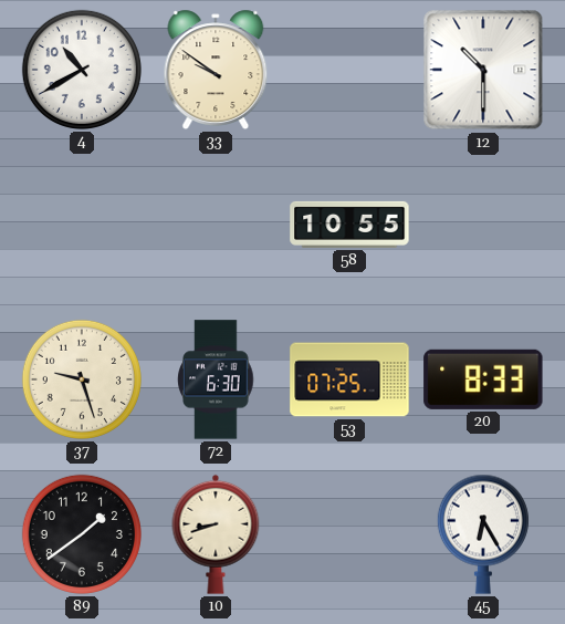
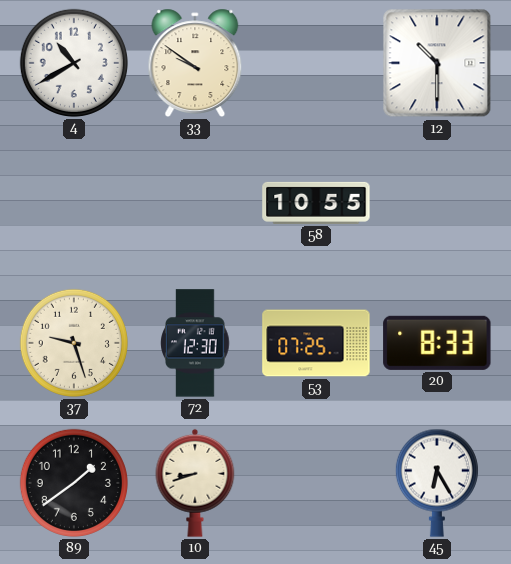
72: 6:30 -> 12:30
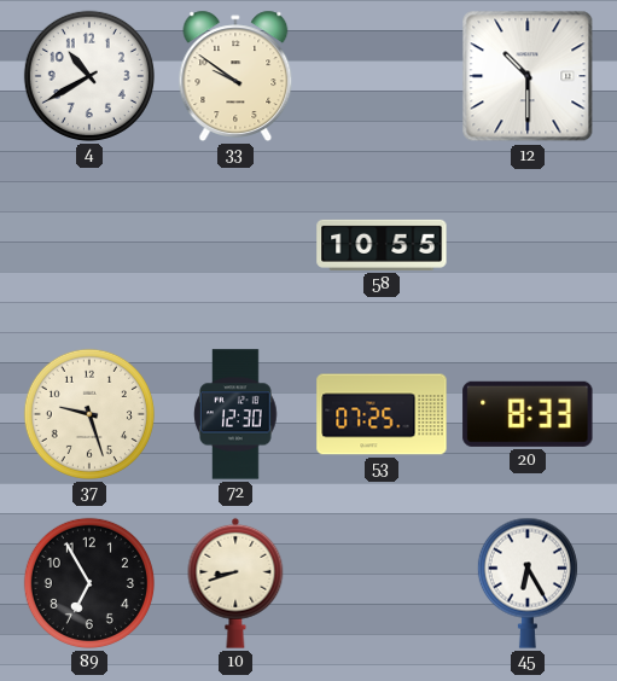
89: 1:39 -> 6:55
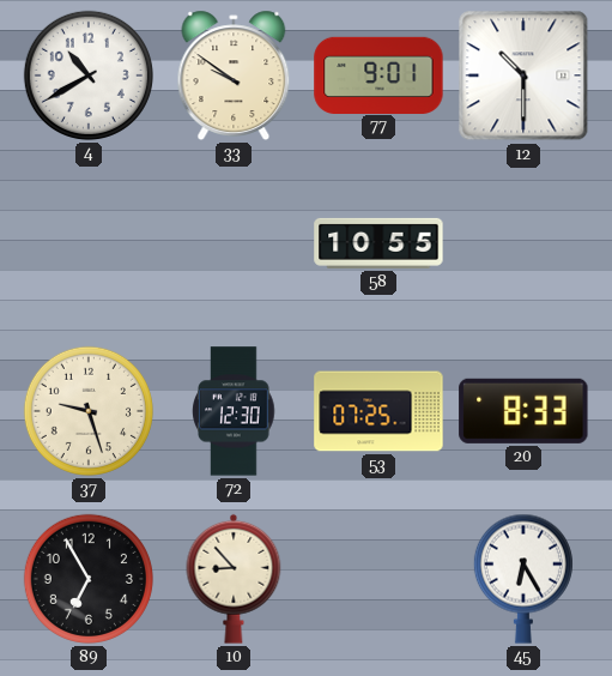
77: none -> 9:01
10: 8:42 -> 8:53
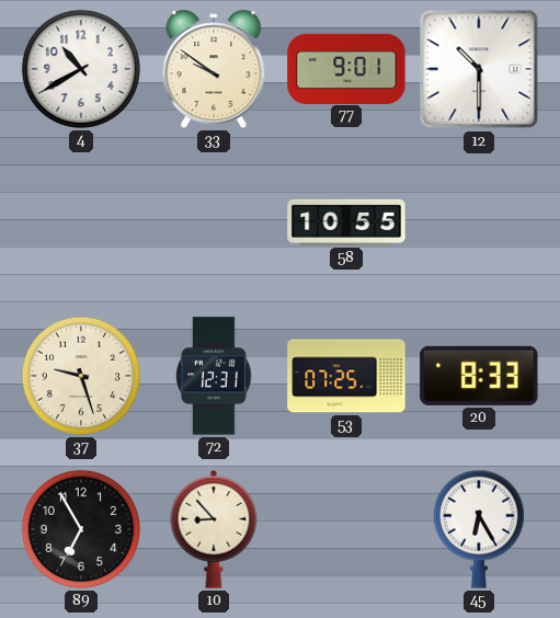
72: 12:30 -> 12:31
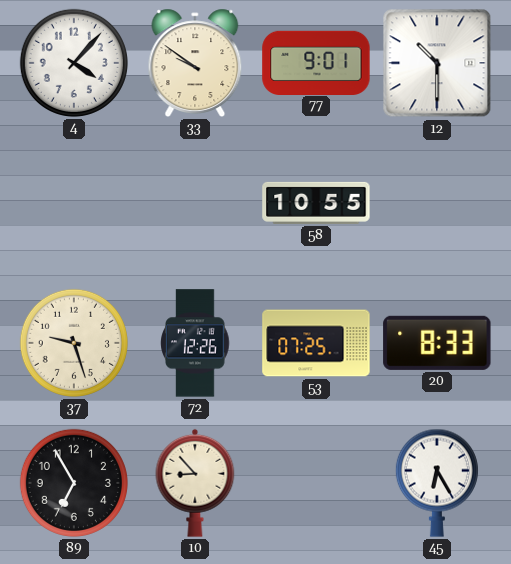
4: 10:40 -> 4:07
72: 12:31 -> 12:26
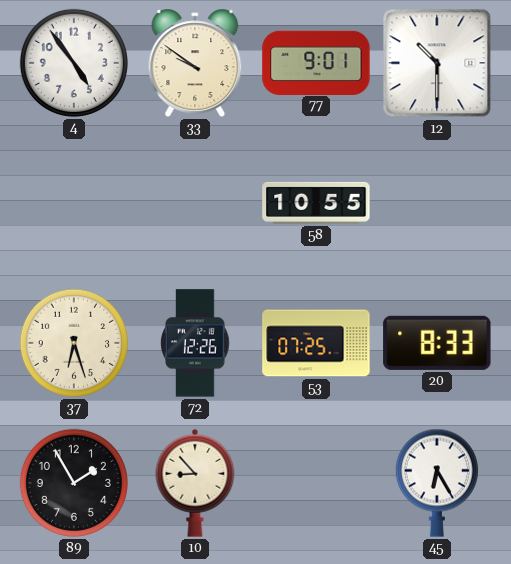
4: 4:07 -> 4:54
37: 9:27 -> 6:27
89: 6:55 -> 1:55
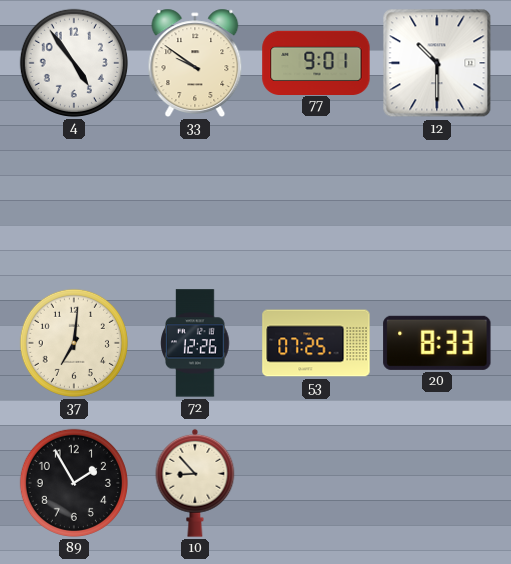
58: 10:55 -> none
37: 6:27 -> 7:01
45: 6:25 -> none
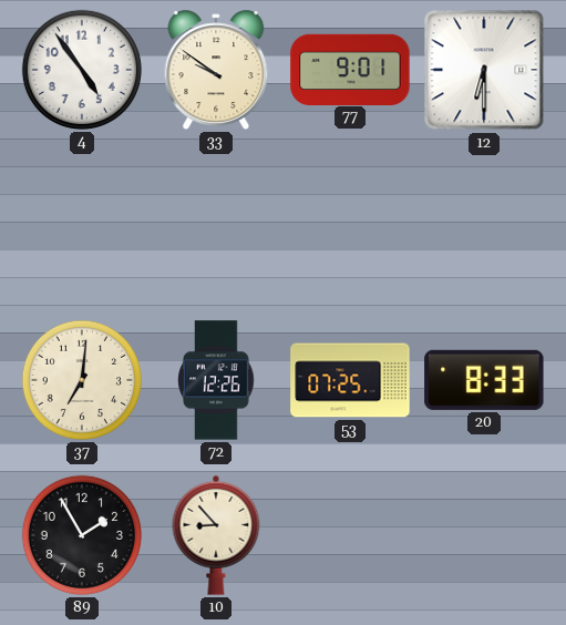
12: 10:30 -> 6:30
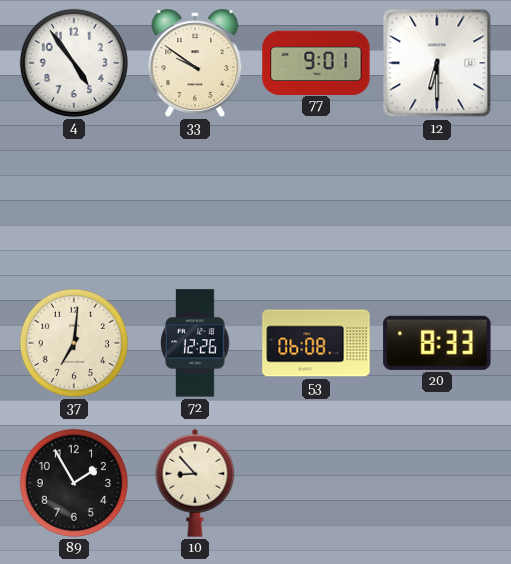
53: 07:25 -> 06:08
